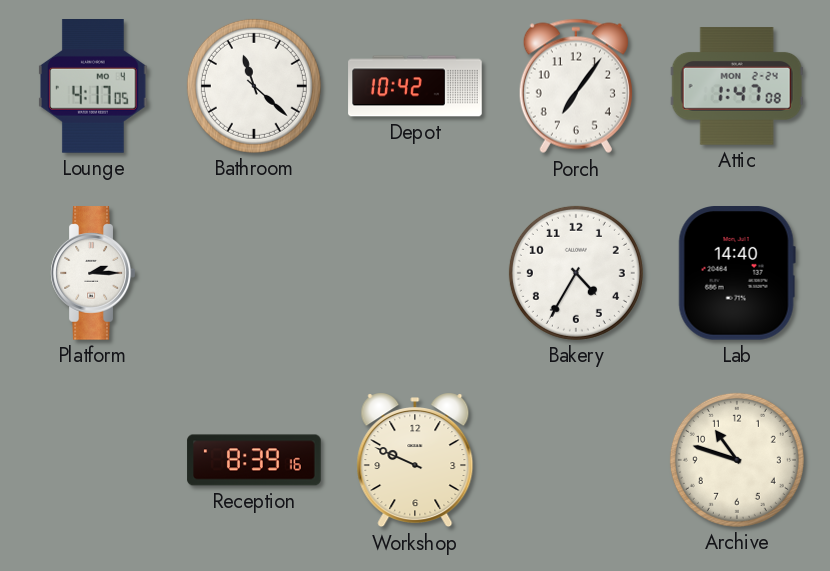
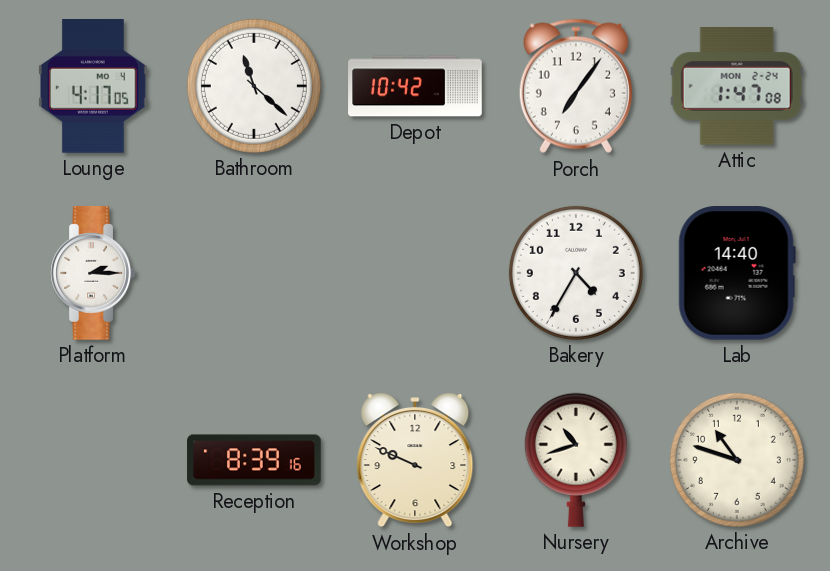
Nursery: none -> 10:42
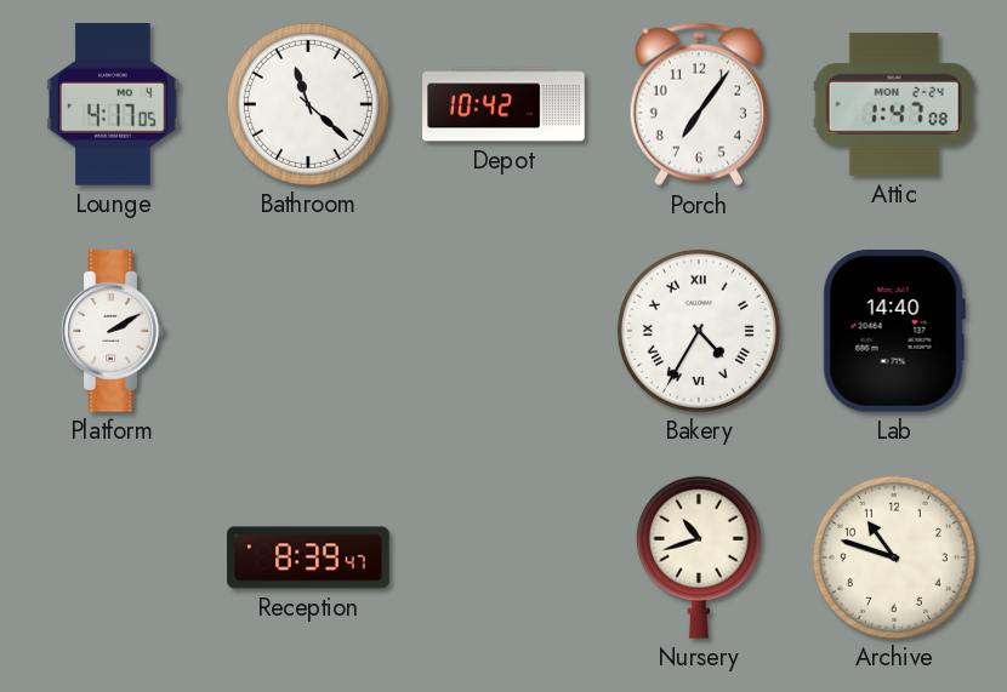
Platform: 2:15 -> 2:10
Bakery numerals: Arabic -> Roman
Reception: 8:39:16 -> 8:39:47
Workshop: 9:49 -> none
